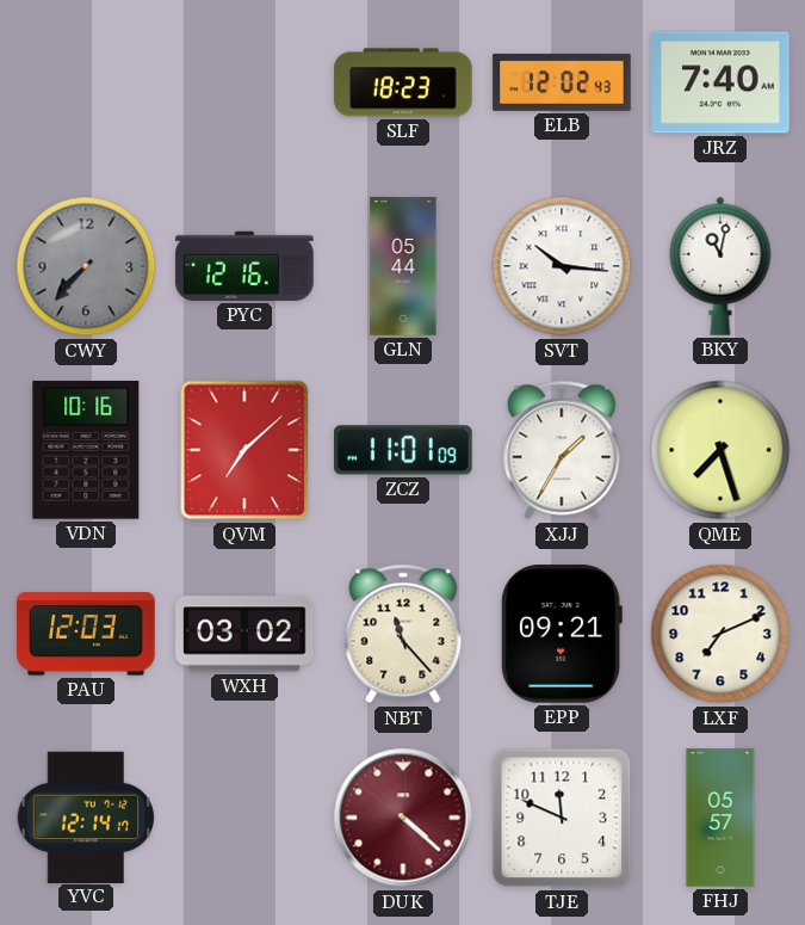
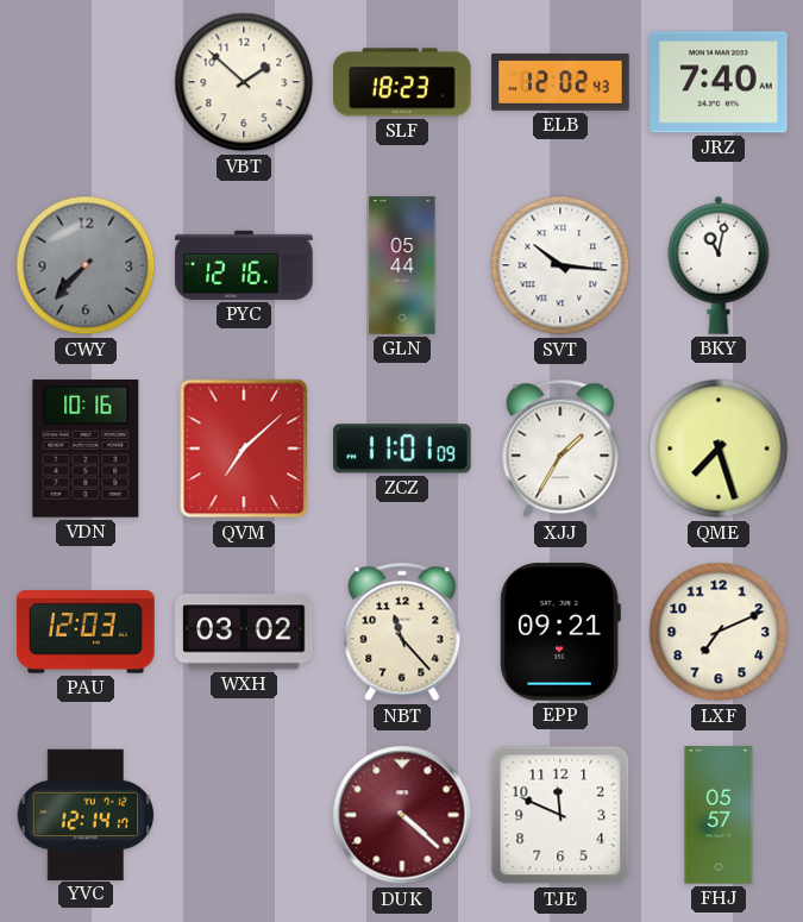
VBT: none -> 1:52
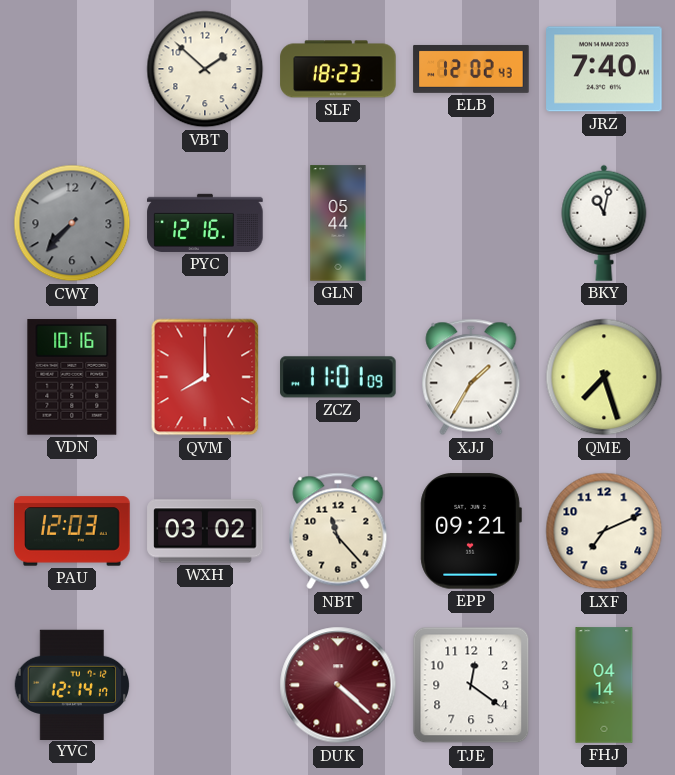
SVT: 10:16 -> none
QVM: 7:08 -> 8:00
TJE: 11:49 -> 12:21
FHJ: 05:57 -> 04:14
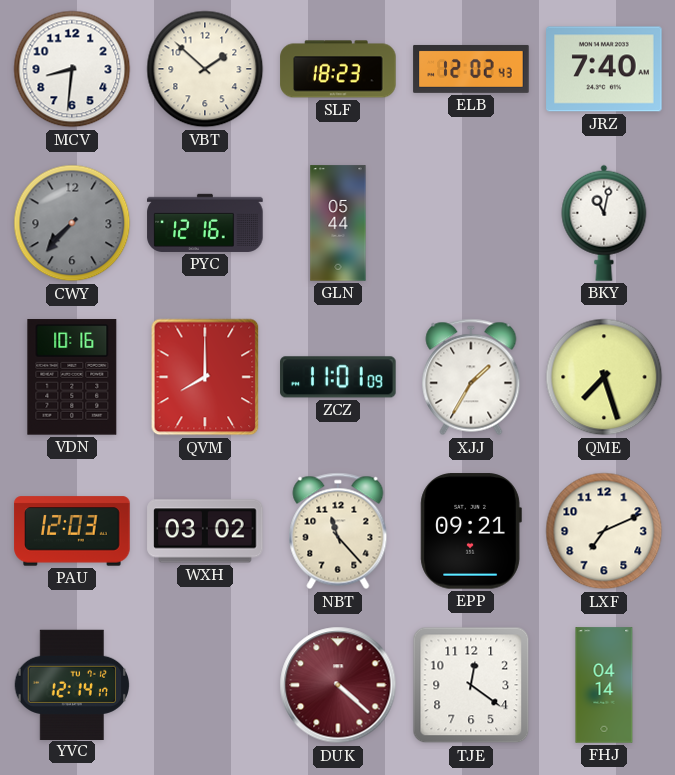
MCV: none -> 8:31
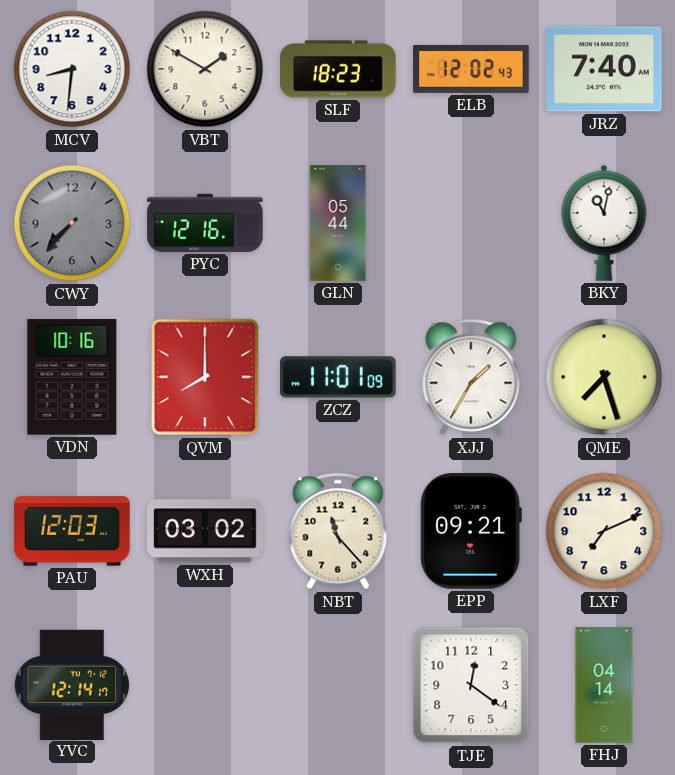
VBT: 1:52 -> 1:50
DUK: 4:22 -> none
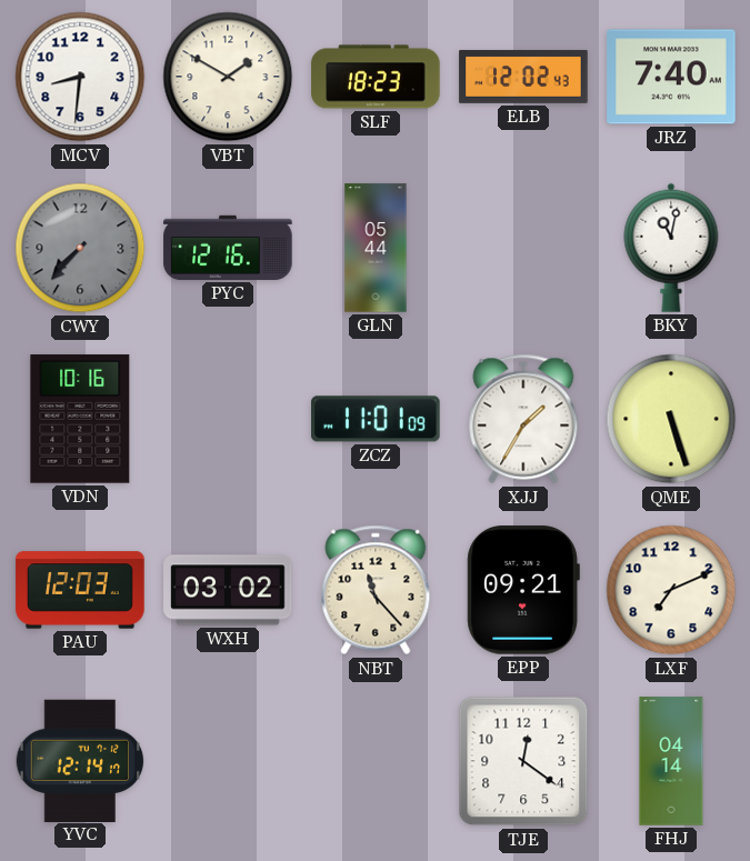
QVM: 8:00 -> none
QME: 7:27 -> 5:27
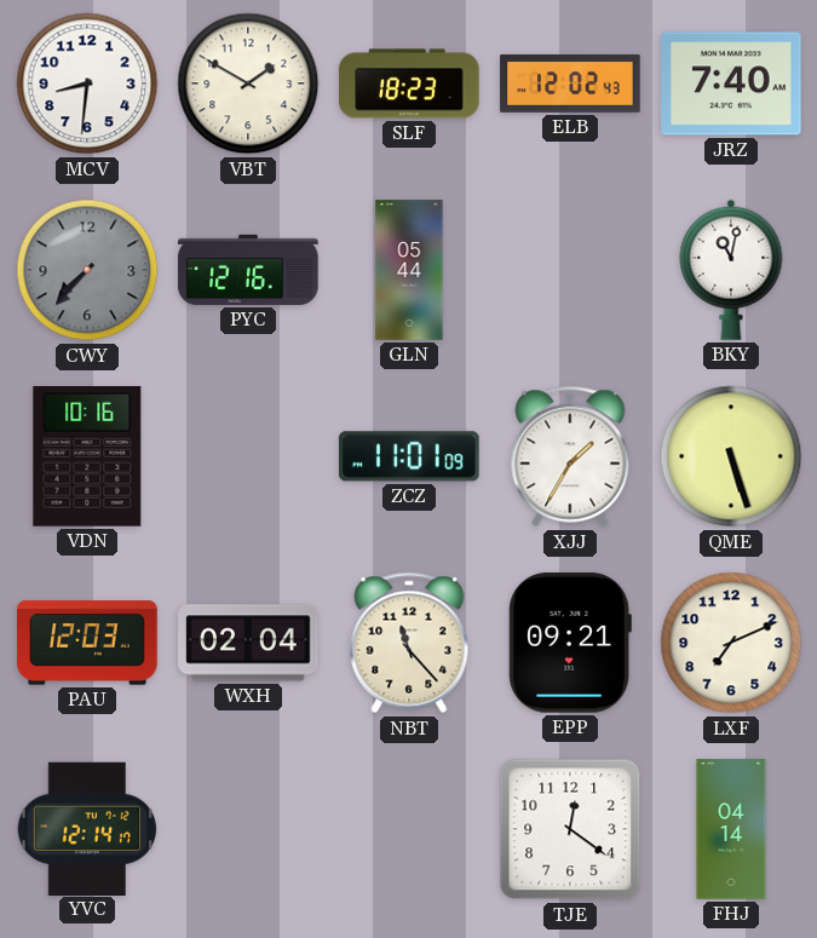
WXH: 03:02 -> 02:04
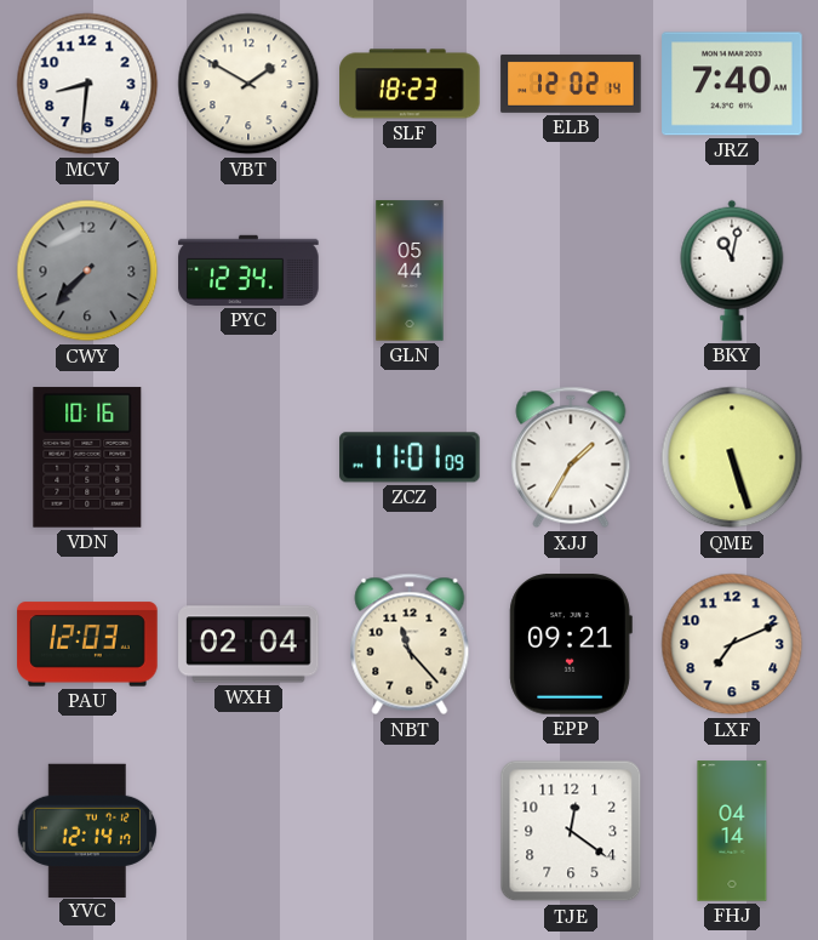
ELB: 12:02:43 -> 12:02:14
PYC: 12:16 -> 12:34
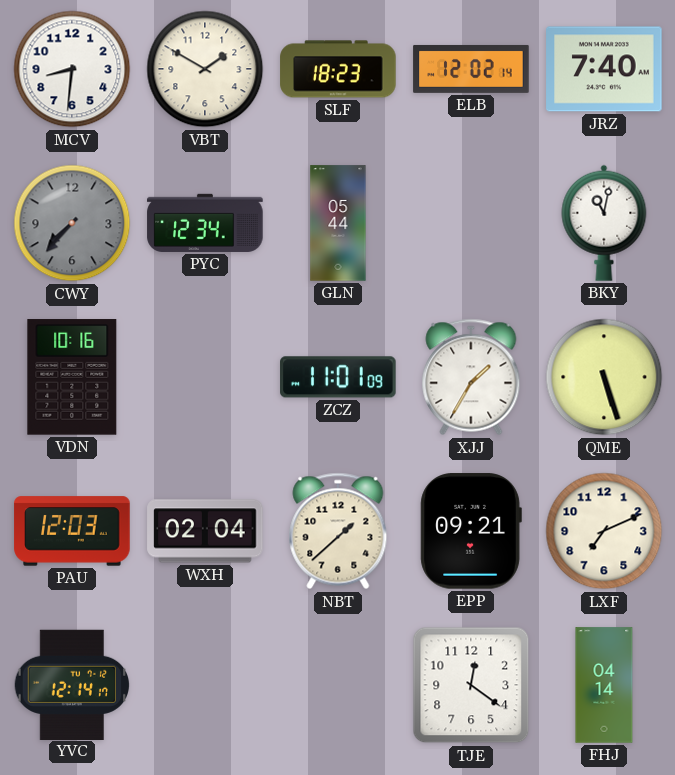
NBT: 11:23 -> 1:38
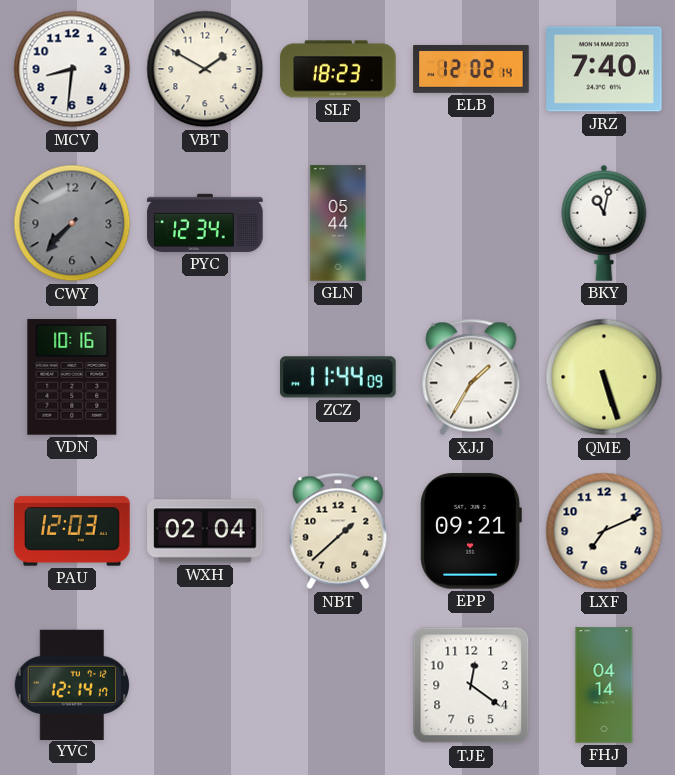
ZCZ: 11:01 -> 11:44
